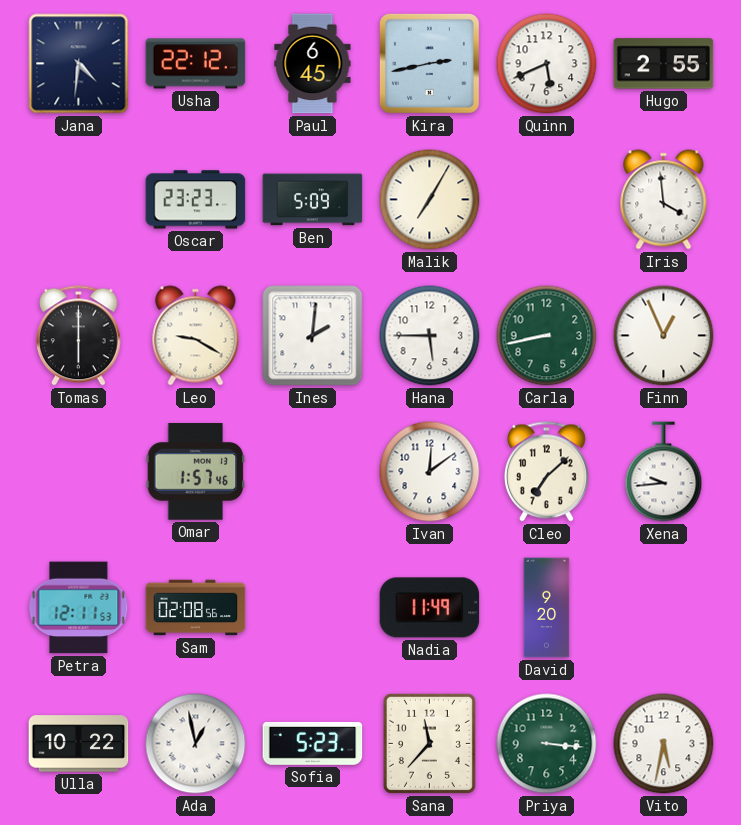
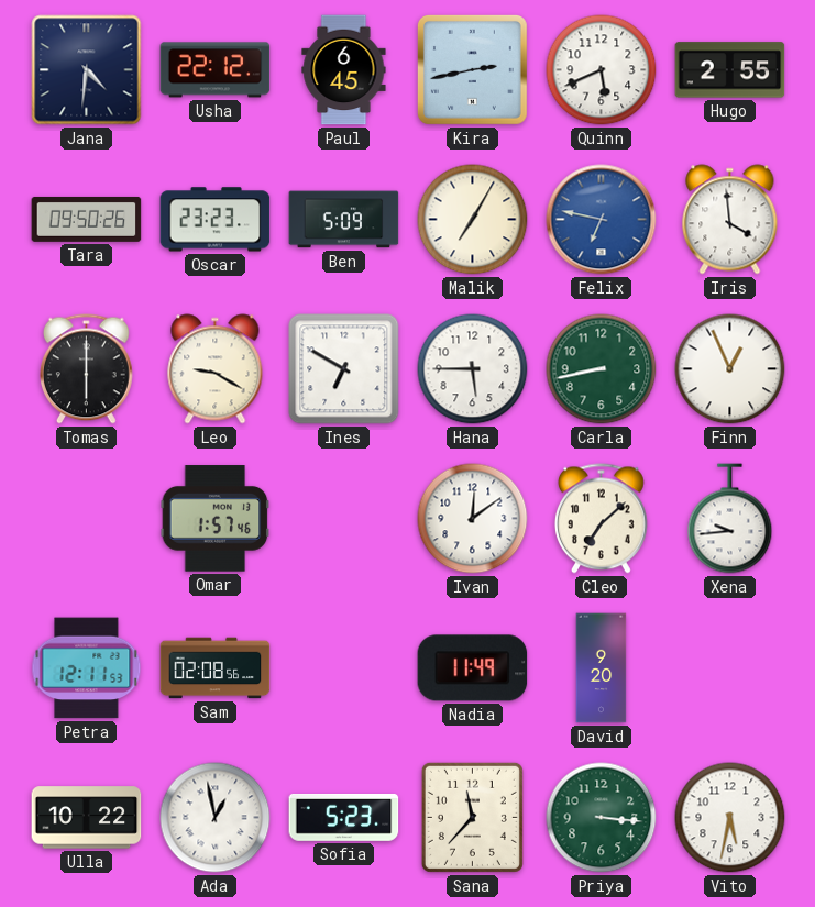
Tara: none -> 09:50
Felix: none -> 6:47
Ines: 2:01 -> 6:50
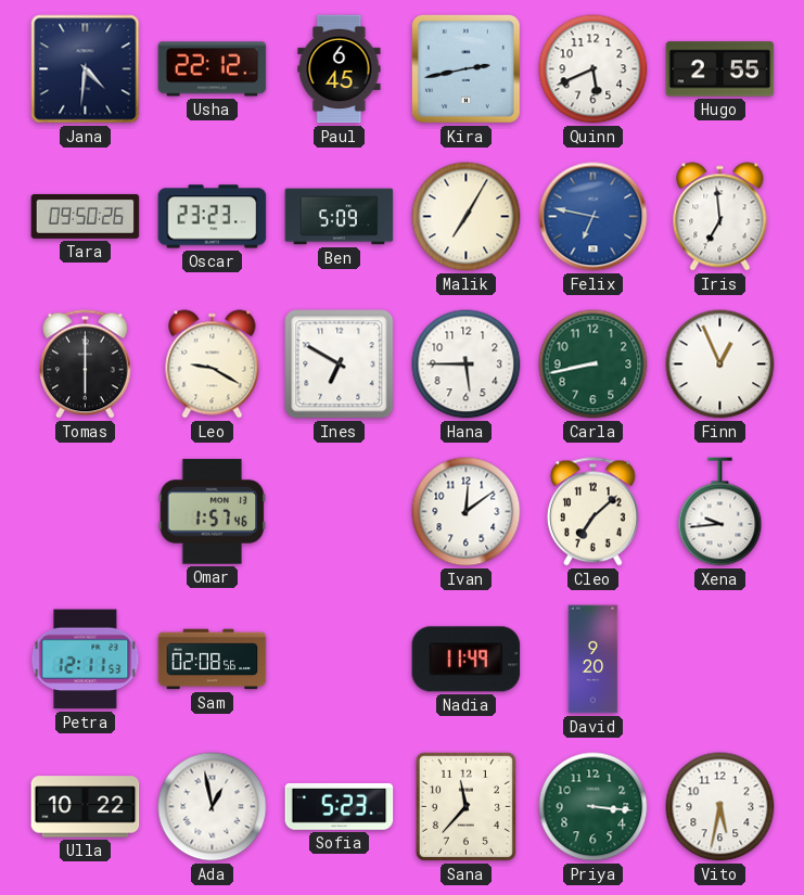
Iris: 3:59 -> 6:59
